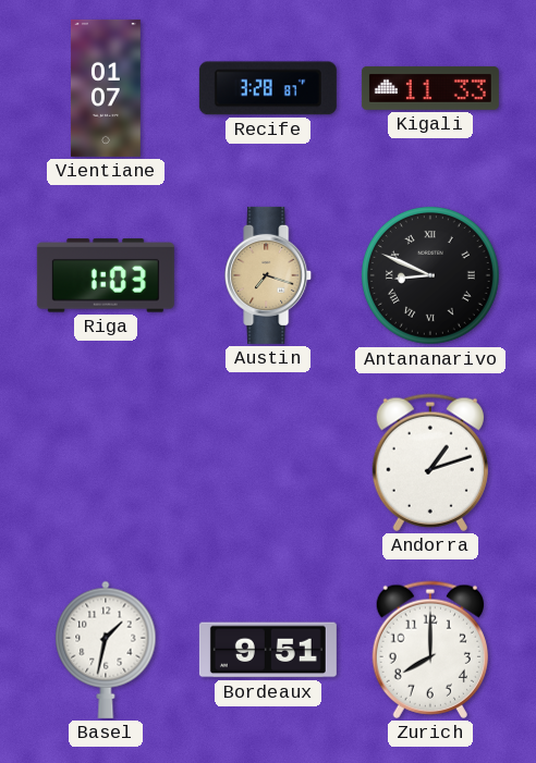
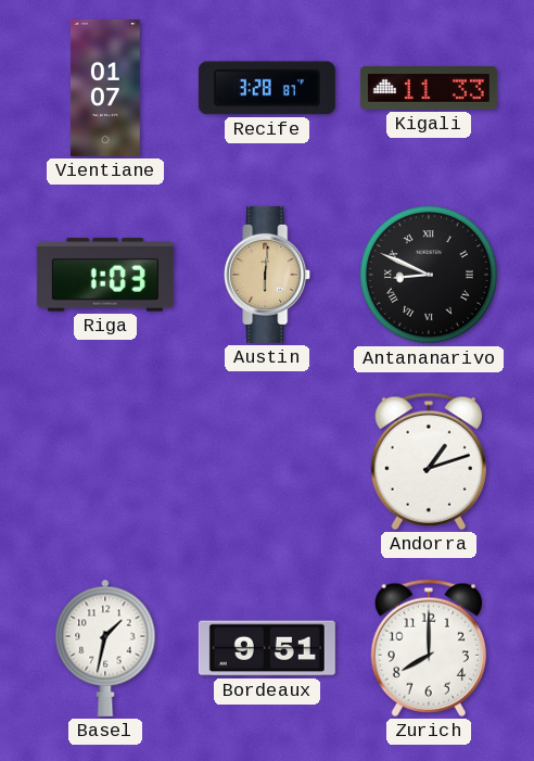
Austin: 7:18 -> 6:01
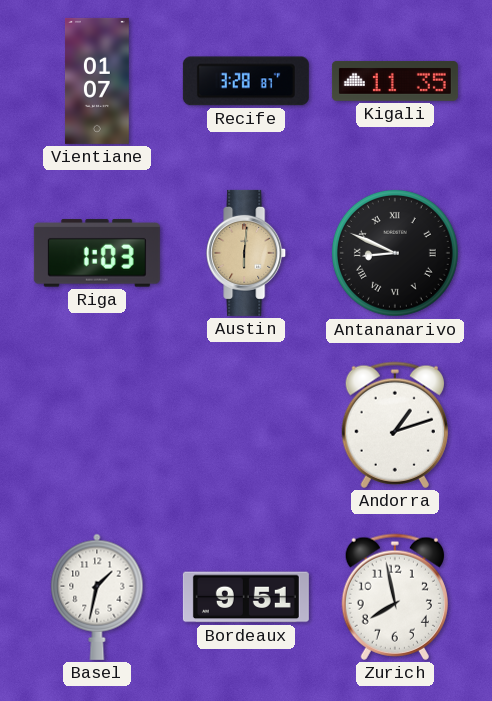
Kigali: 11:33 -> 11:35
Zurich: 8:00 -> 7:58
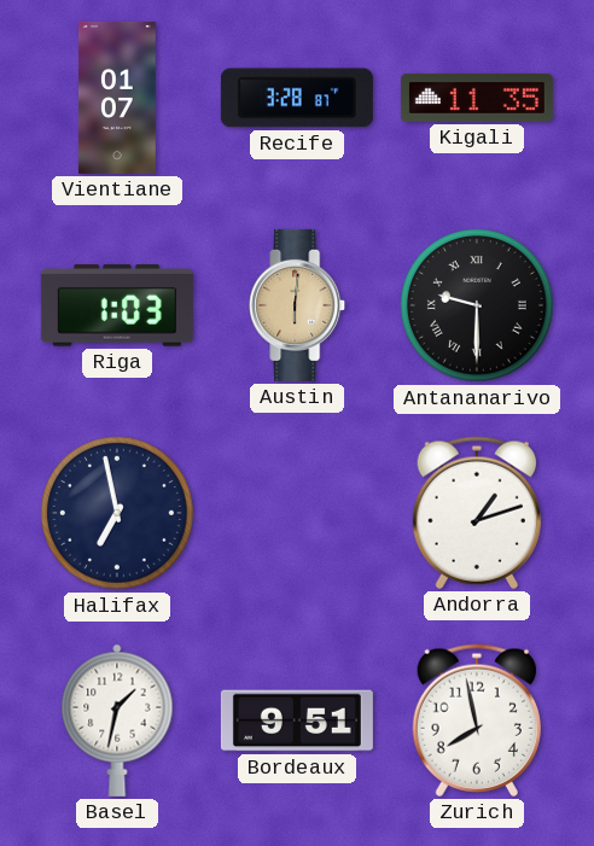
Antananarivo: 8:49 -> 9:30
Halifax: none -> 6:58
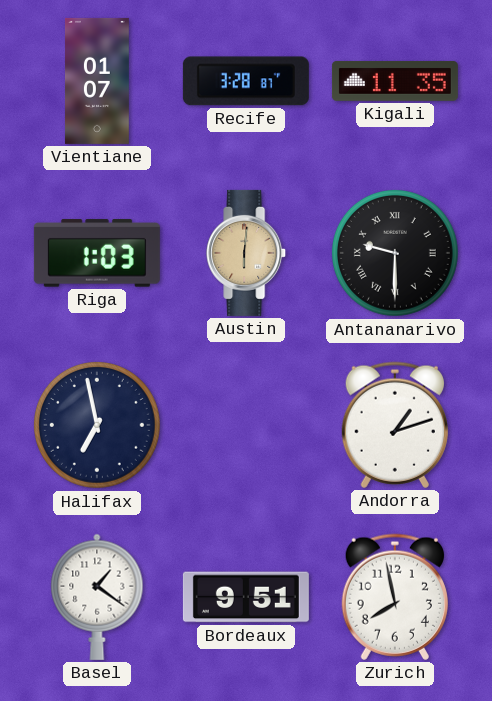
Basel: 1:32 -> 1:21
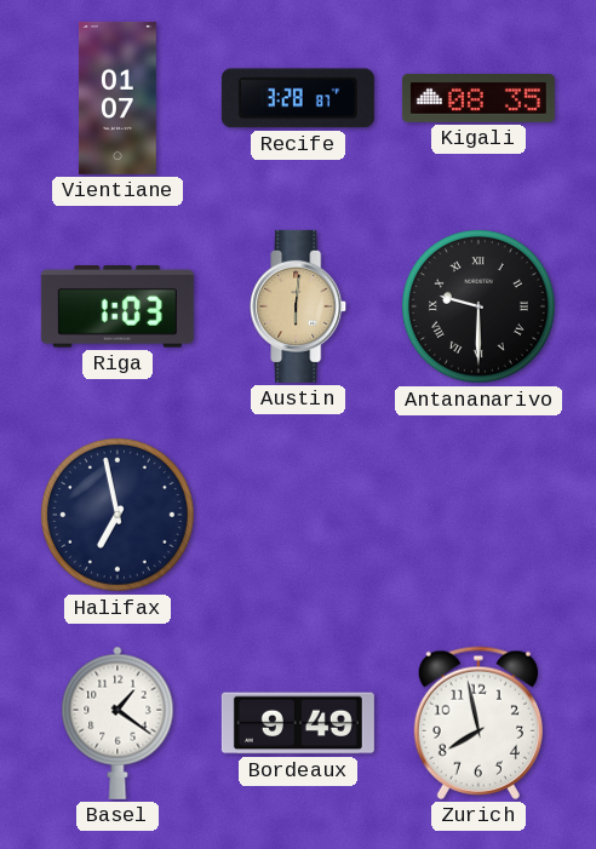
Kigali: 11:35 -> 08:35
Andorra: 1:12 -> none
Bordeaux: 9:51 -> 9:49
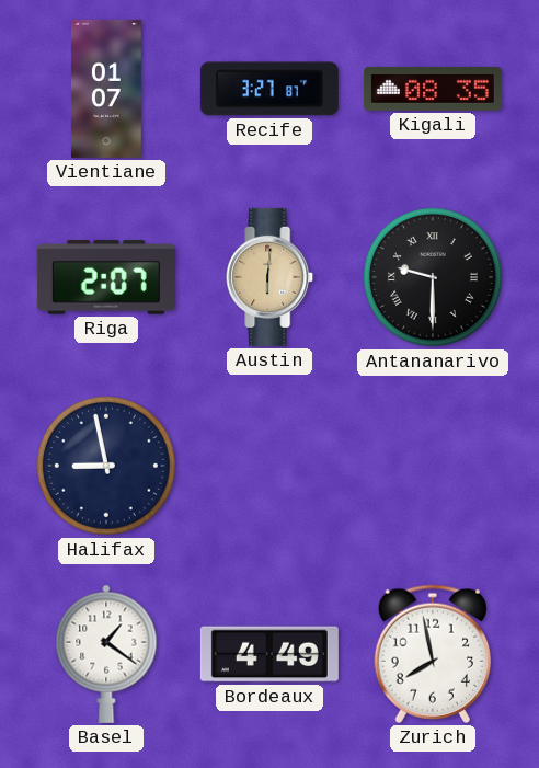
Recife: 3:28 -> 3:27
Riga: 1:03 -> 2:07
Halifax: 6:58 -> 8:58
Bordeaux: 9:49 -> 4:49
